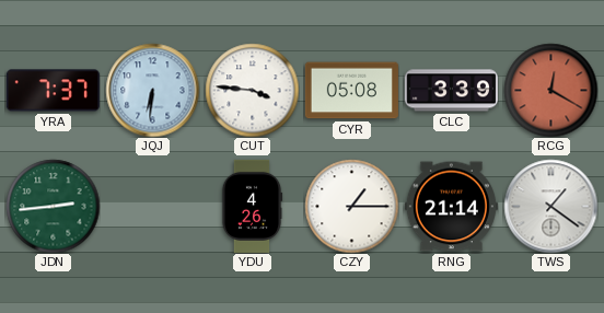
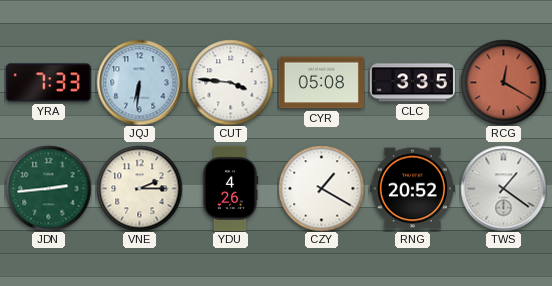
YRA: 7:37 -> 7:33
CLC: 3:39 -> 3:35
VNE: none -> 2:15
CZY: 1:15 -> 1:20
RNG: 21:14 -> 20:52
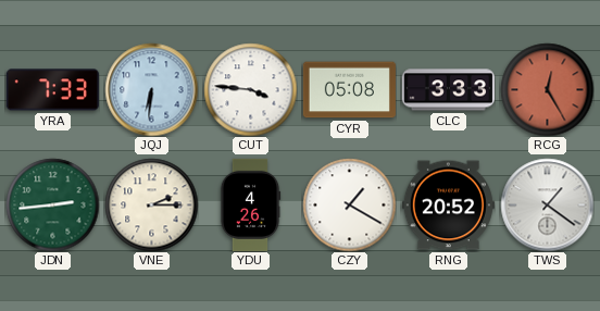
CLC: 3:35 -> 3:33
RCG: 12:20 -> 12:25
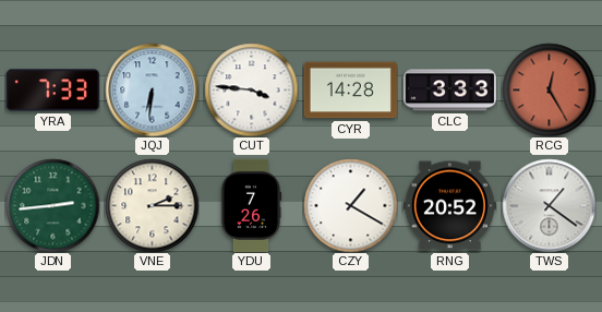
CYR: 05:08 -> 14:28
YDU: 4:26 -> 7:26
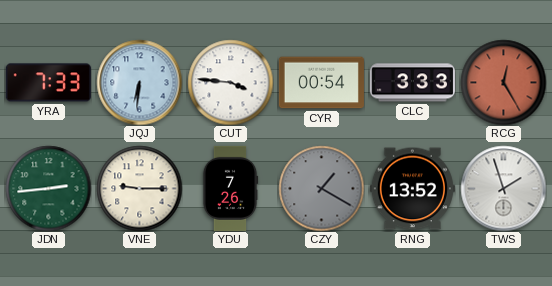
CYR: 14:28 -> 00:54
VNE: 2:15 -> 9:15
CZY dial: white -> grey
RNG: 20:52 -> 13:52
TWS: 1:21 -> 1:57
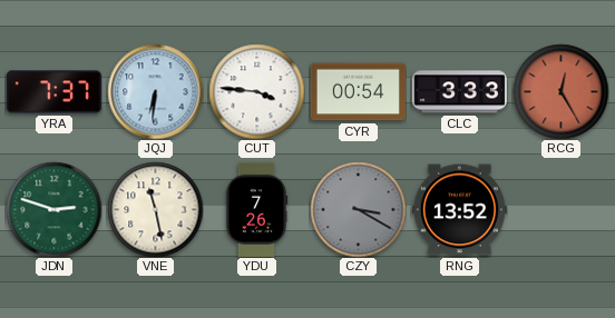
YRA: 7:33 -> 7:37
JDN: 2:44 -> 2:48
VNE: 9:15 -> 11:28
CZY: 1:20 -> 3:20
TWS: 1:57 -> none
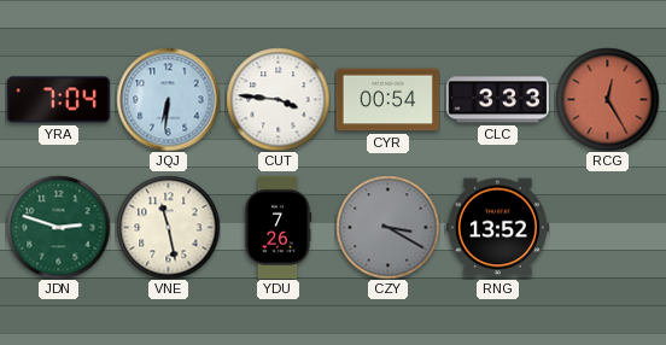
YRA: 7:37 -> 7:04
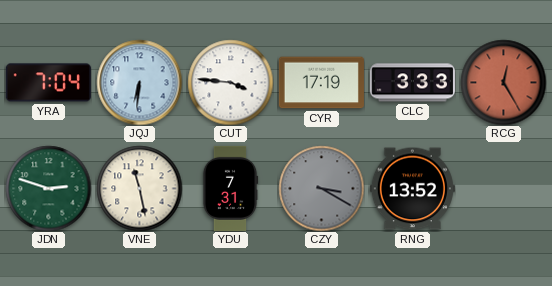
CYR: 00:54 -> 17:19
YDU: 7:26 -> 7:31
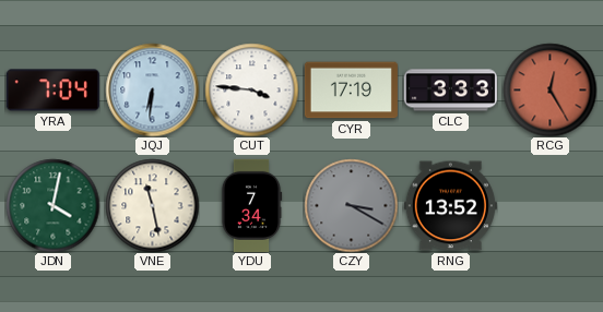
JDN: 2:48 -> 4:02
YDU: 7:31 -> 7:34
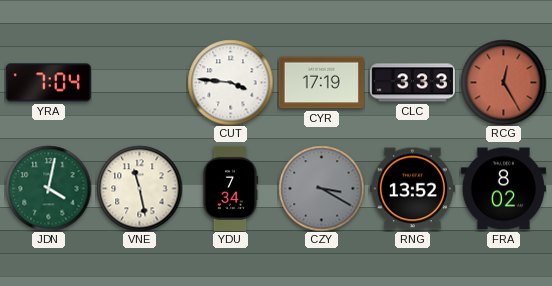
JQJ: 6:31 -> none
FRA: none -> 8:02
